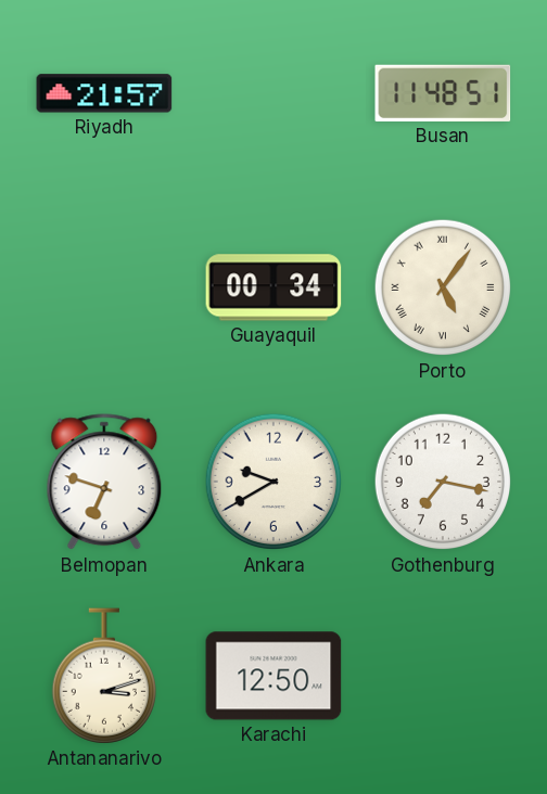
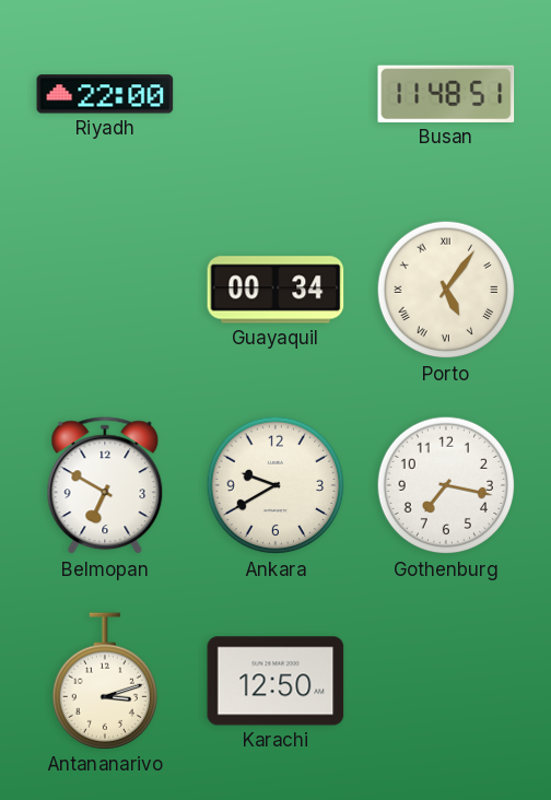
Riyadh: 21:57 -> 22:00
Belmopan: 6:48 -> 6:50
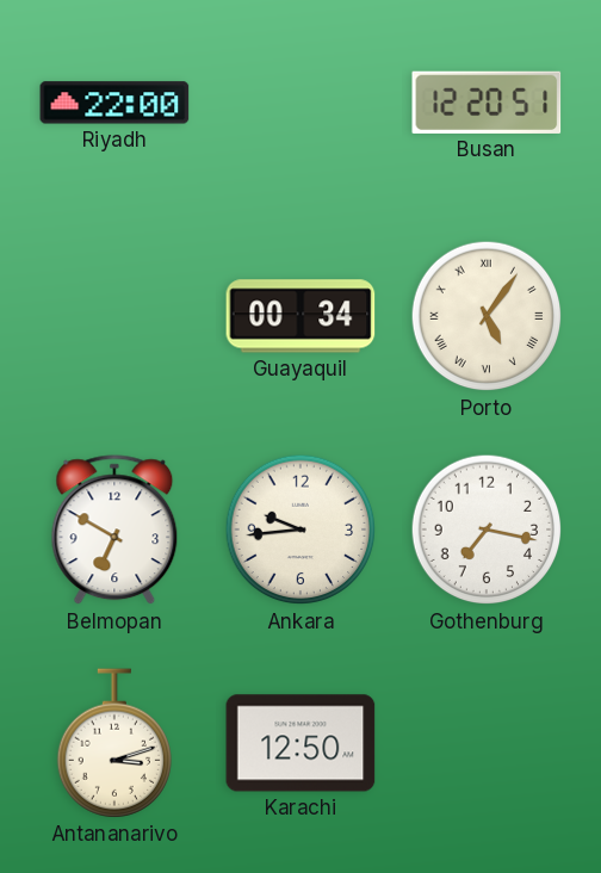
Busan: 11:48 -> 12:20
Ankara: 9:40 -> 9:44
